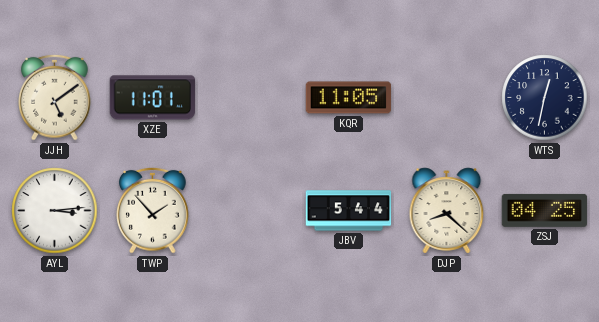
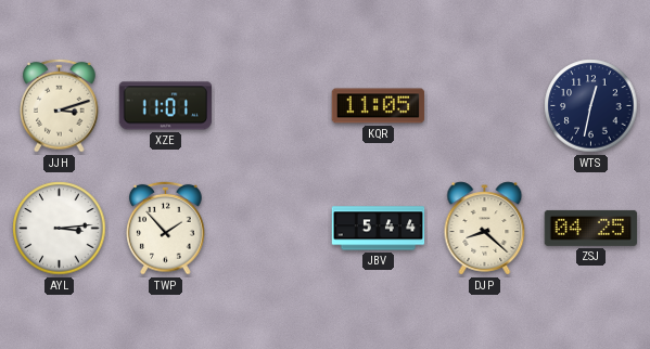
JJH: 5:09 -> 3:12
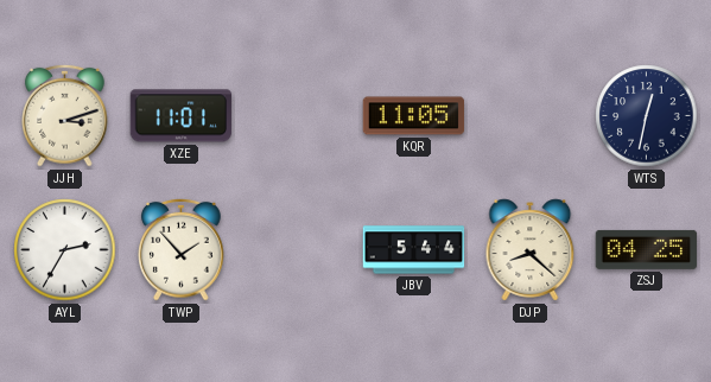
AYL: 3:14 -> 2:35
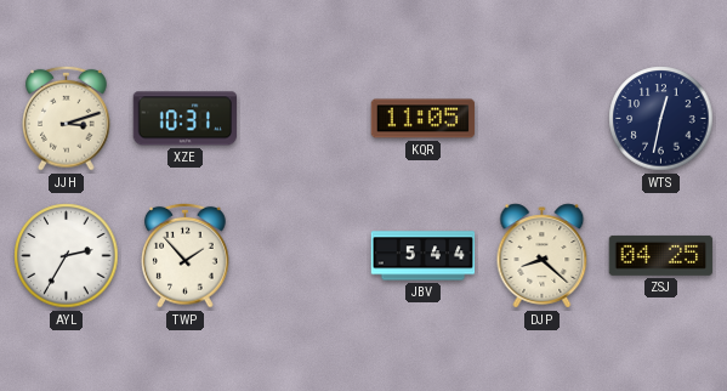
XZE: 11:01 -> 10:31
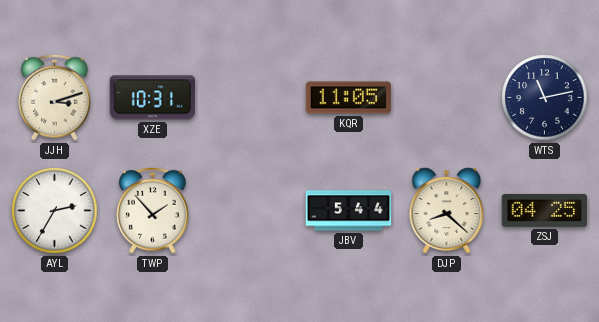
WTS: 12:32 -> 11:13
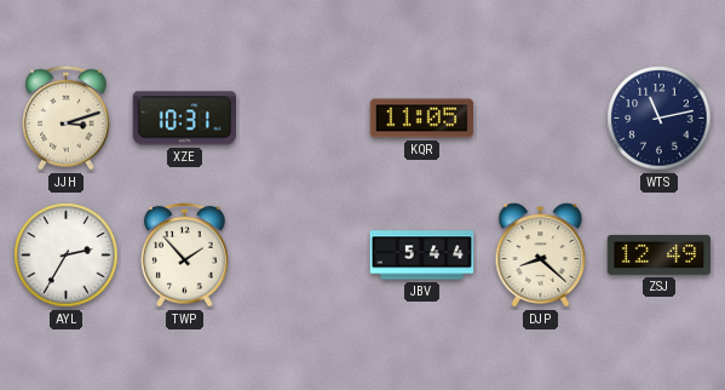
ZSJ: 04:25 -> 12:49
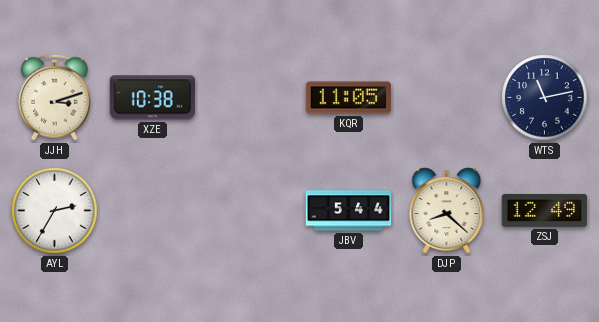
XZE: 10:31 -> 10:38
TWP: 1:53 -> none
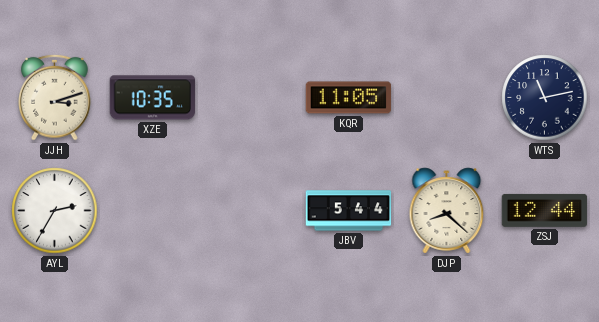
XZE: 10:38 -> 10:35
ZSJ: 12:49 -> 12:44
